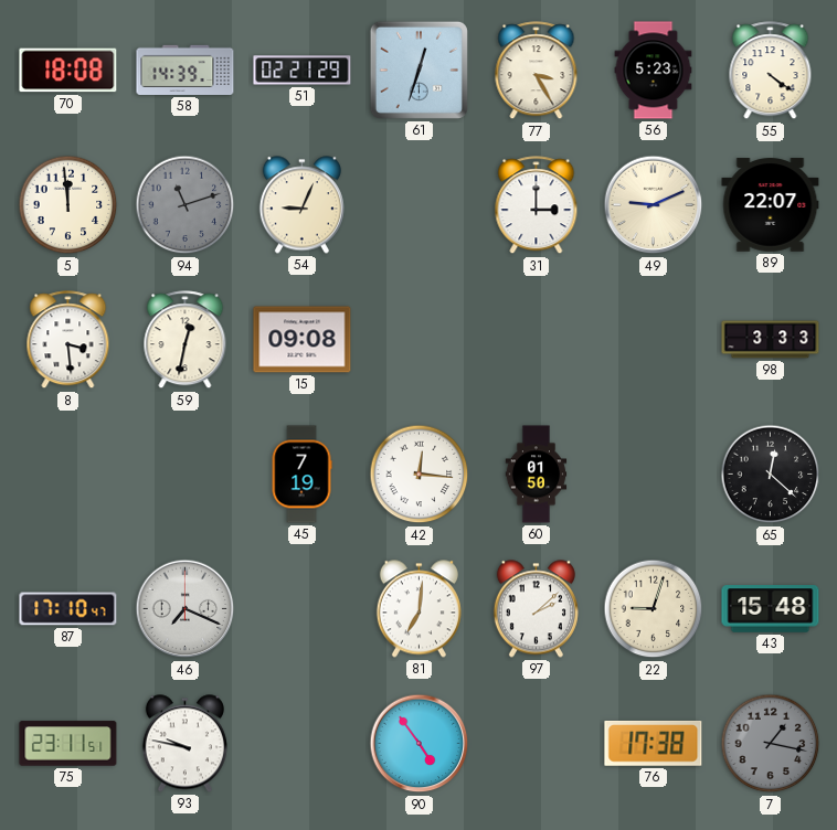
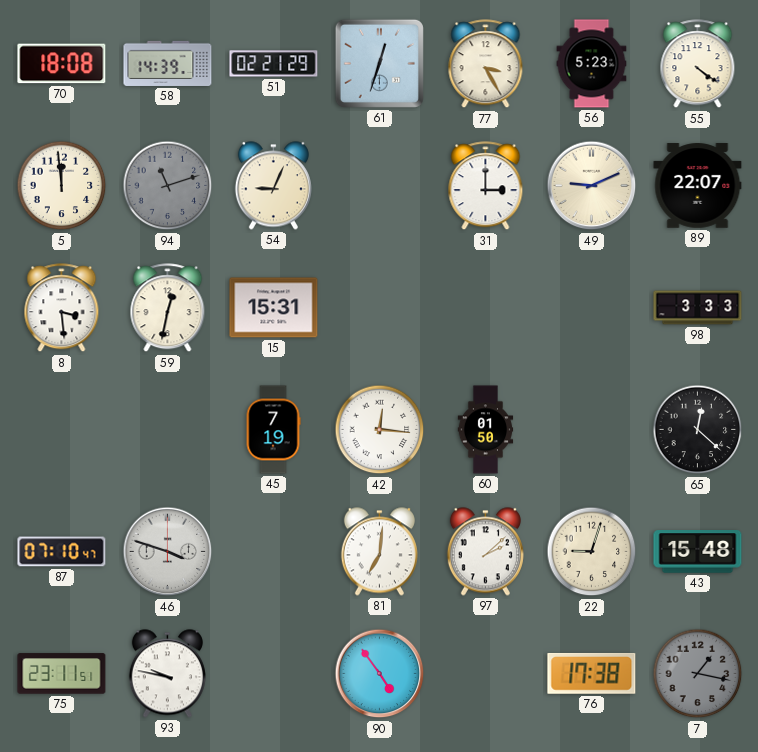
15: 09:08 -> 15:31
87: 17:10 -> 07:10
46: 7:19 -> 3:48
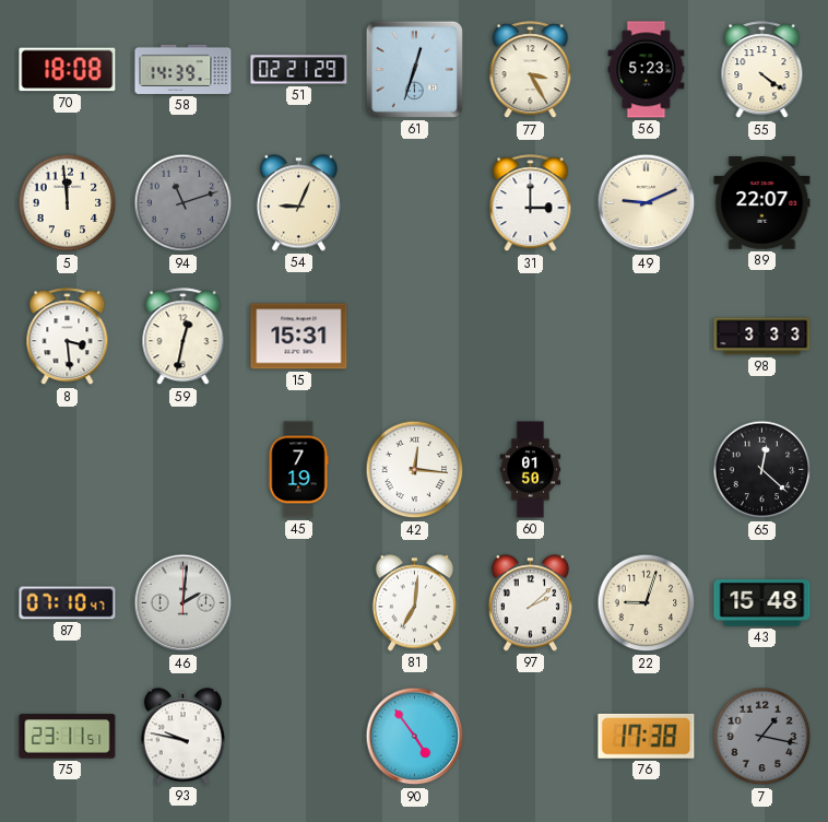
46: 3:48 -> 2:01
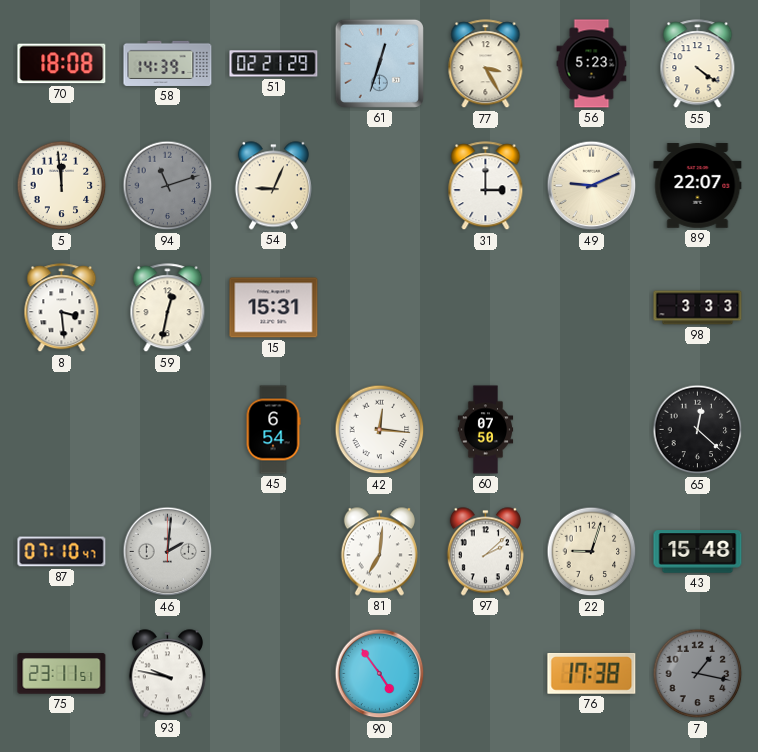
45: 7:19 -> 6:54
60: 01:50 -> 07:50
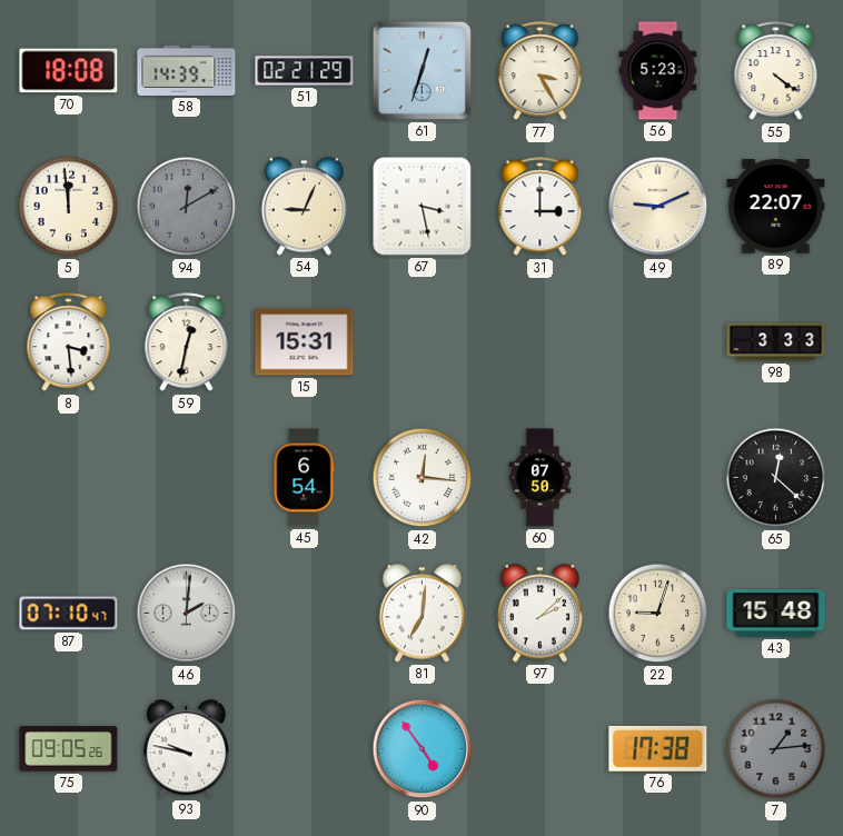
94: 11:12 -> 12:10
67: none -> 3:28
75: 23:11 -> 09:05
7: 1:17 -> 1:14
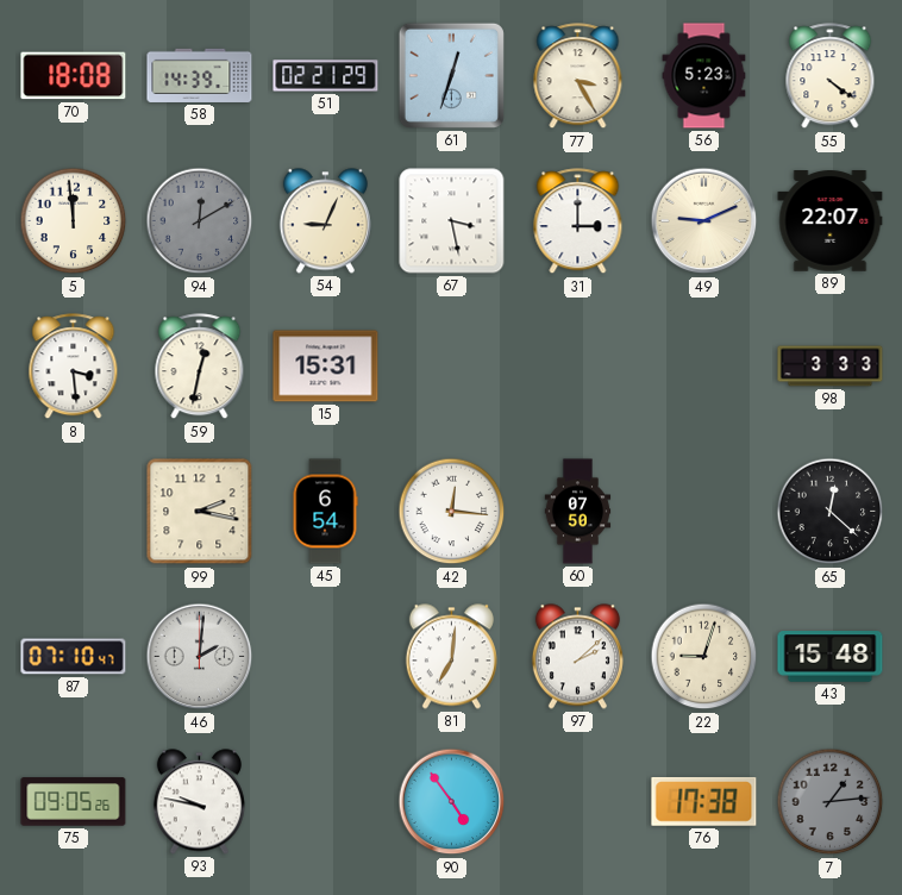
99: none -> 2:17
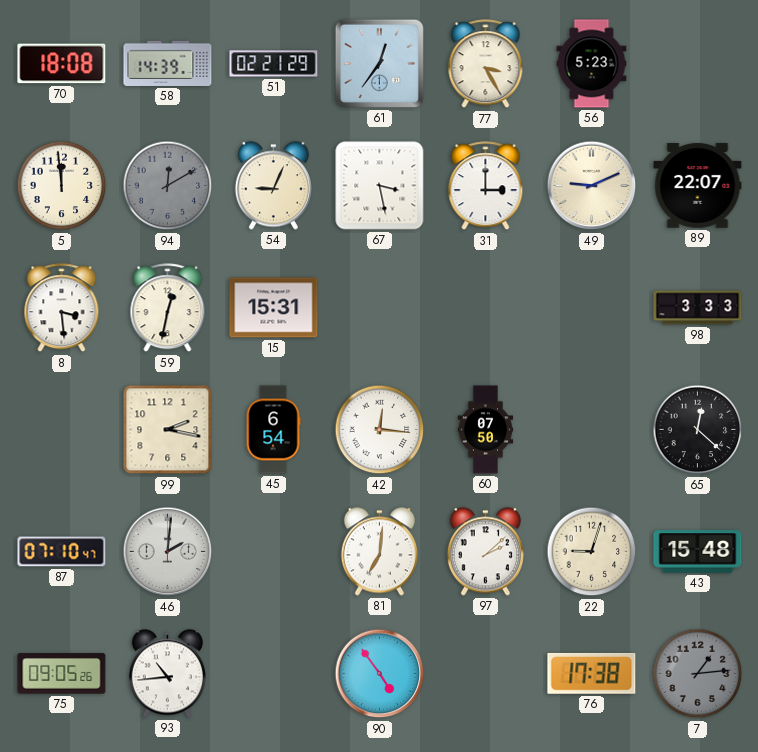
61: 12:33 -> 12:36
55: 4:21 -> none
93: 9:47 -> 10:44
